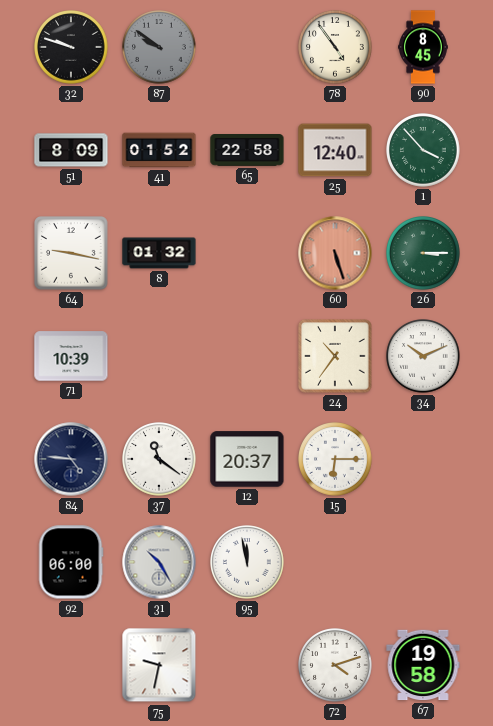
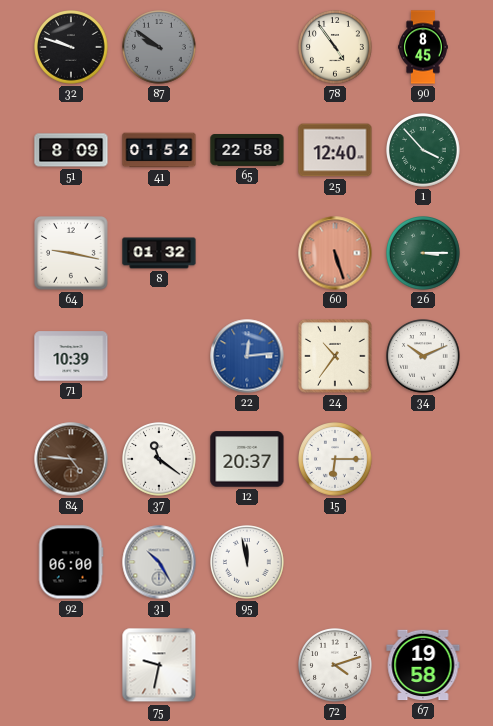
22: none -> 12:14
84 dial: navy -> brown
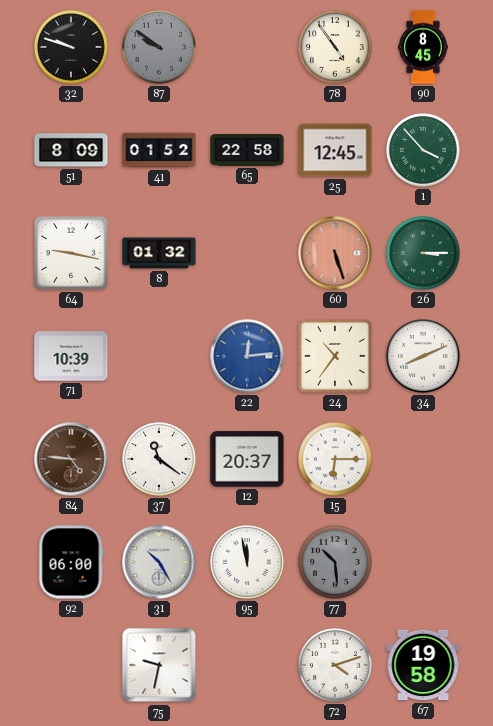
25: 12:40 -> 12:45
34: 10:11 -> 8:11
77: none -> 10:29
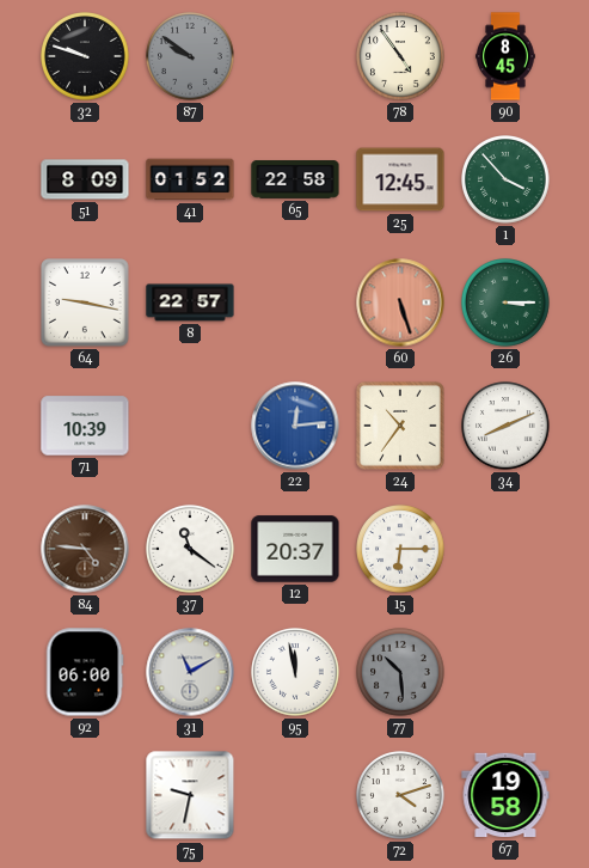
8: 01:32 -> 22:57
31: 10:25 -> 11:10
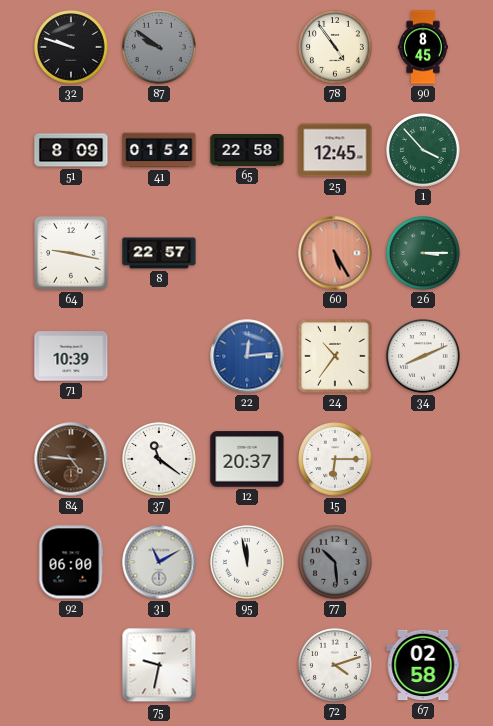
60: 5:27 -> 5:25
67: 19:58 -> 02:58
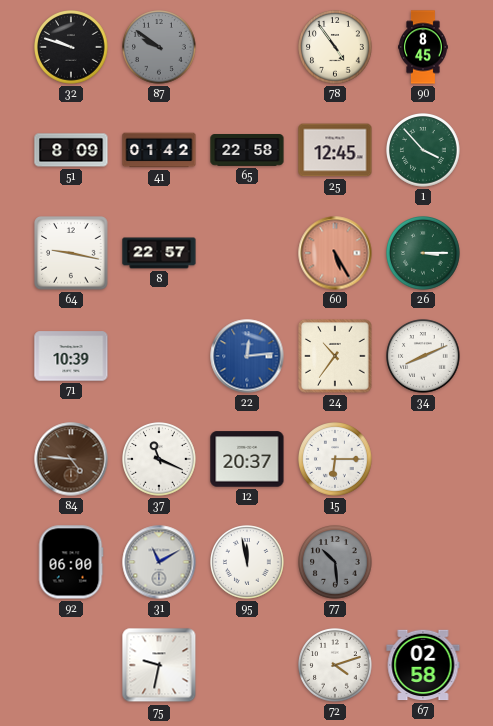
41: 01:52 -> 01:42
37: 11:21 -> 11:19
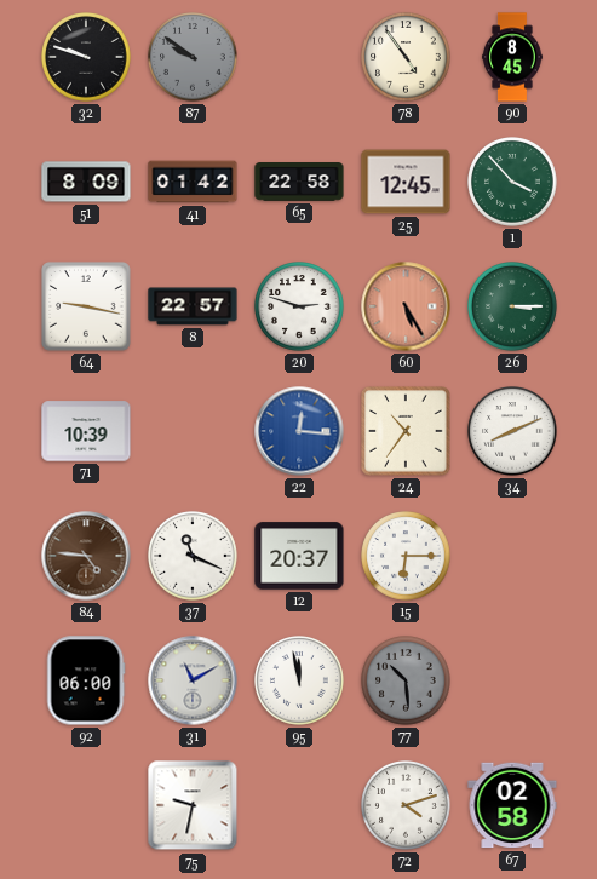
20: none -> 2:48
22: 12:14 -> 12:16
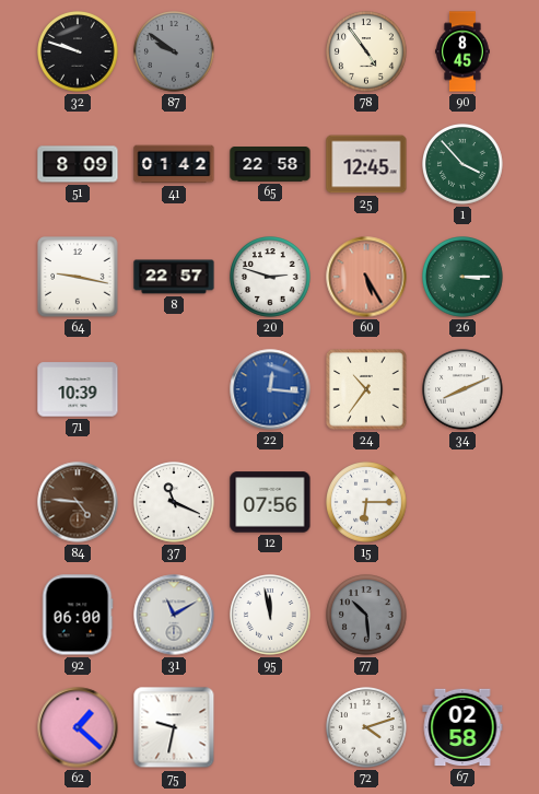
12: 20:37 -> 07:56
62: none -> 1:22
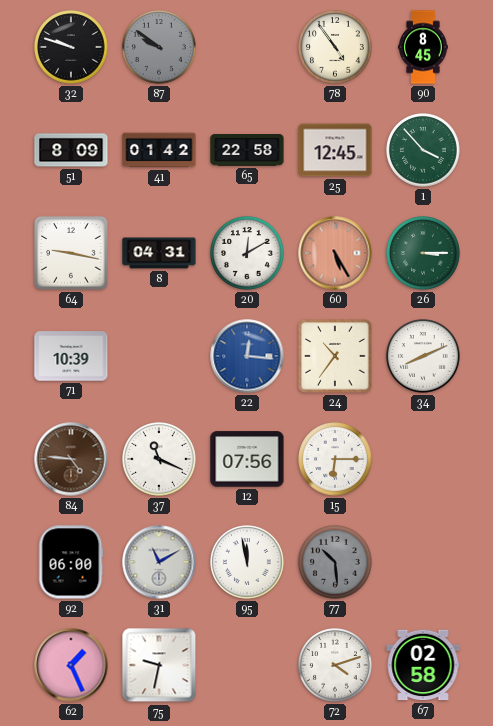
8: 22:57 -> 04:31
20: 2:48 -> 12:10
62: 1:22 -> 1:26
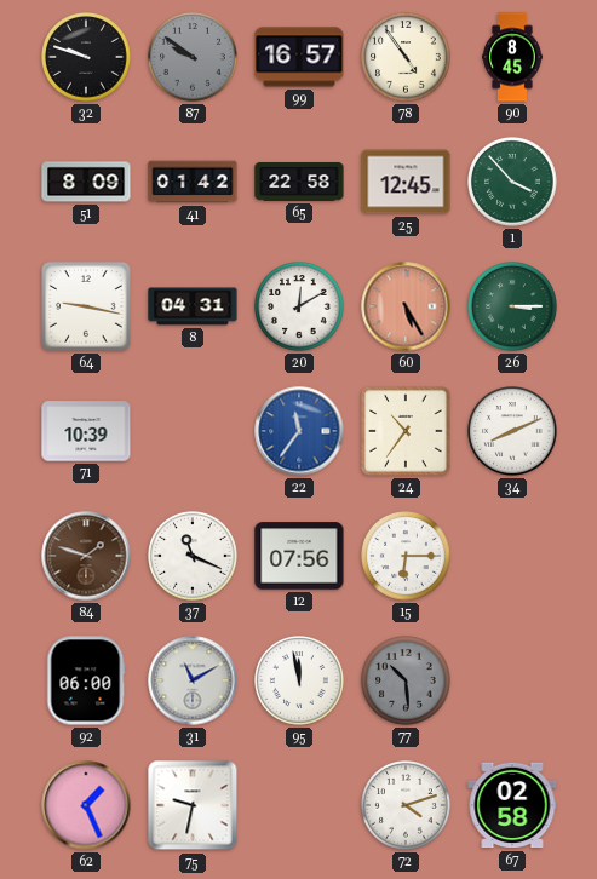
99: none -> 16:57
22: 12:16 -> 11:36
84: 4:46 -> 1:48
